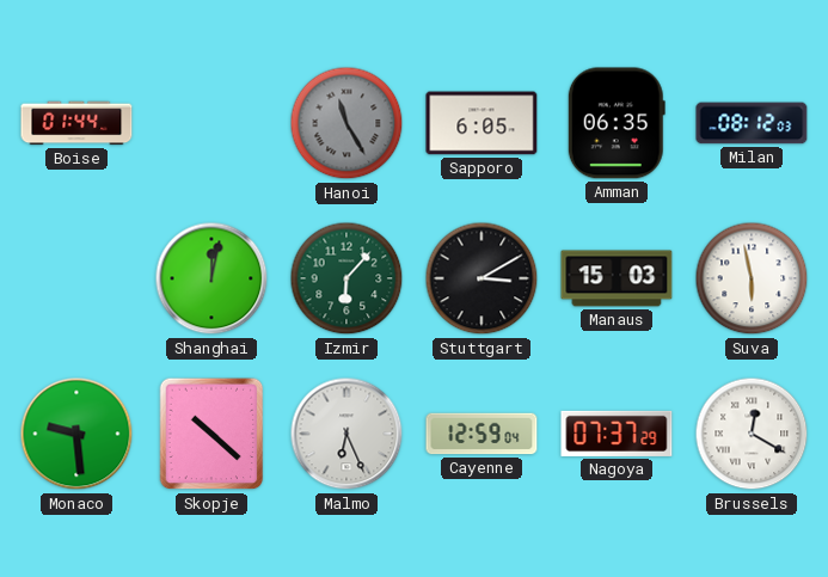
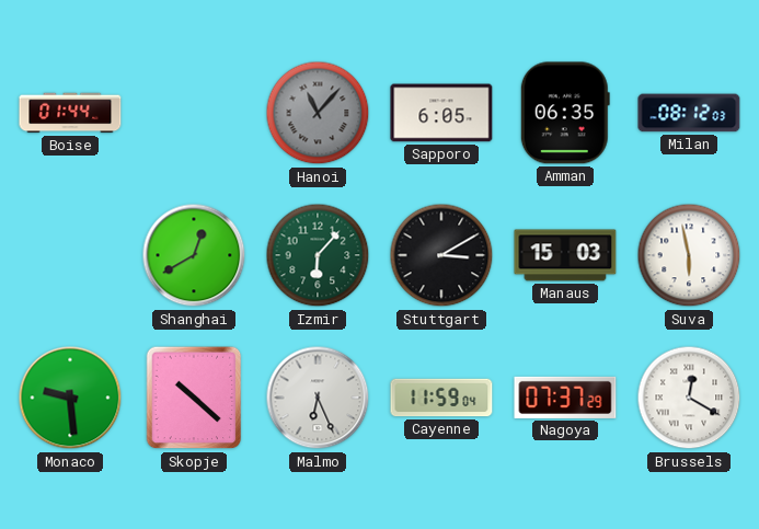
Hanoi: 11:25 -> 11:07
Shanghai: 12:02 -> 12:40
Cayenne: 12:59 -> 11:59
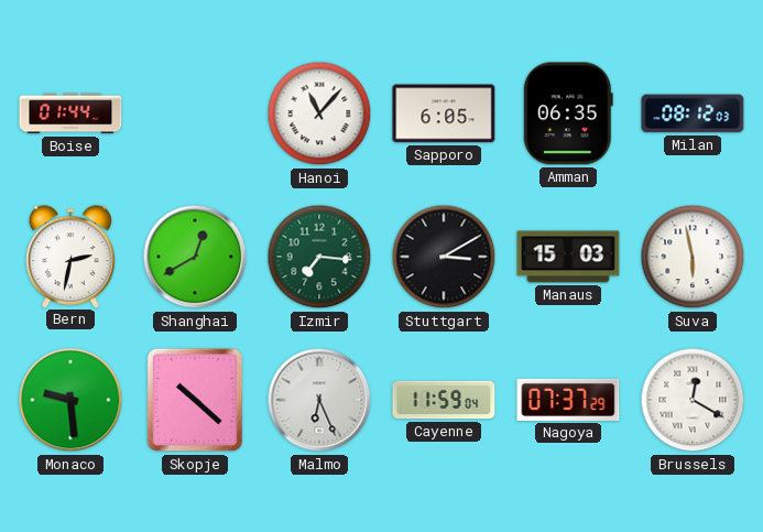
Hanoi dial: grey -> white
Bern: none -> 2:32
Izmir: 6:07 -> 7:16
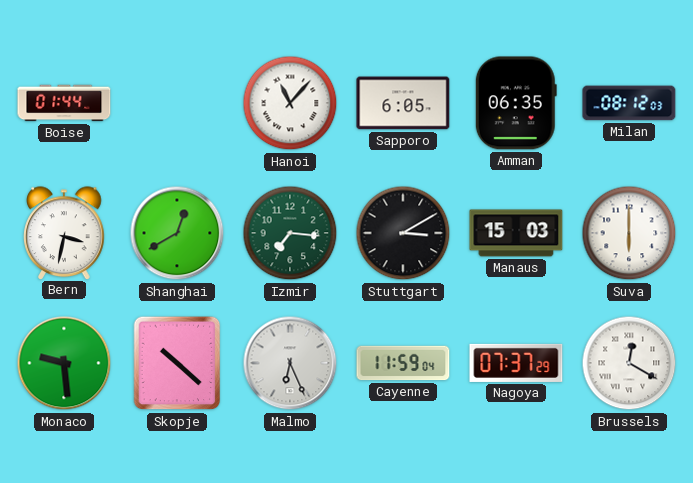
Bern: 2:32 -> 3:32
Suva: 5:58 -> 6:00
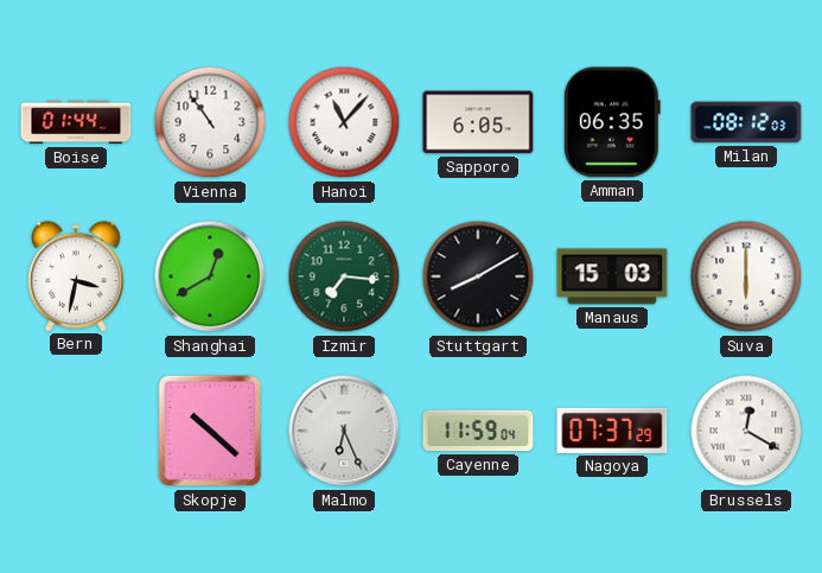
Vienna: none -> 10:54
Stuttgart: 3:10 -> 8:10
Monaco: 9:29 -> none
